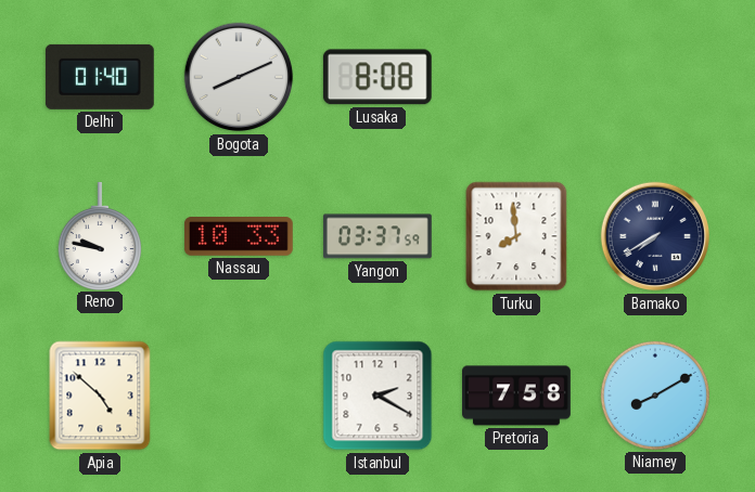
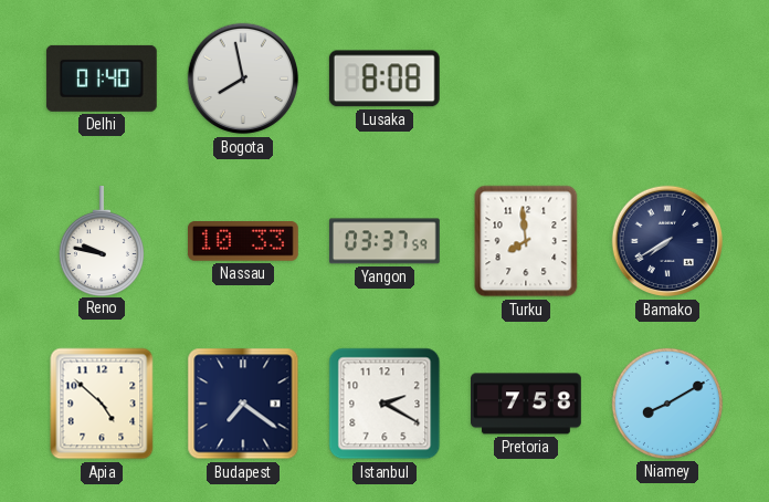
Bogota: 8:11 -> 7:58
Budapest: none -> 7:21
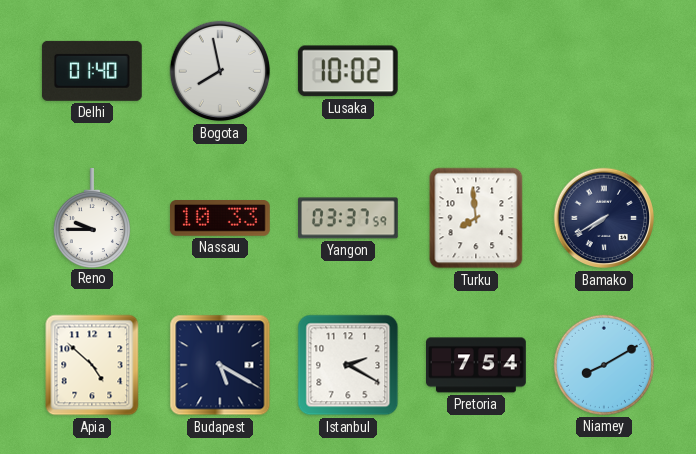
Lusaka: 8:08 -> 10:02
Reno: 9:47 -> 9:45
Budapest: 7:21 -> 5:20
Pretoria: 7:58 -> 7:54
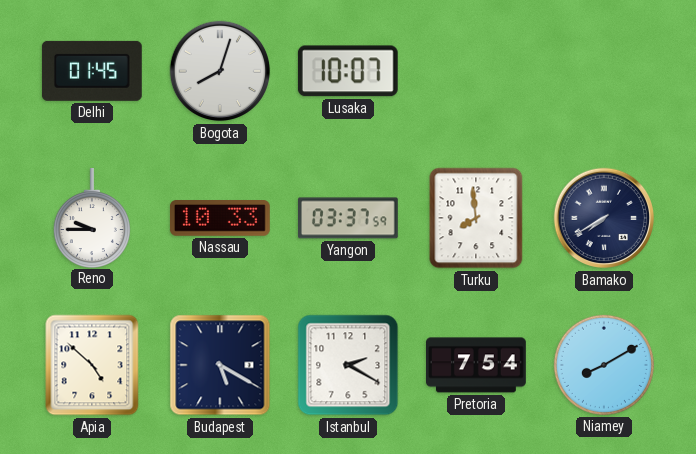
Delhi: 01:40 -> 01:45
Bogota: 7:58 -> 8:03
Lusaka: 10:02 -> 10:07
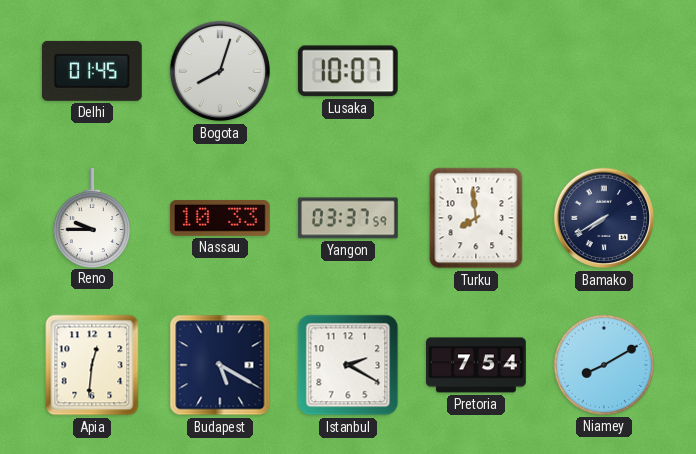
Apia: 4:52 -> 12:31
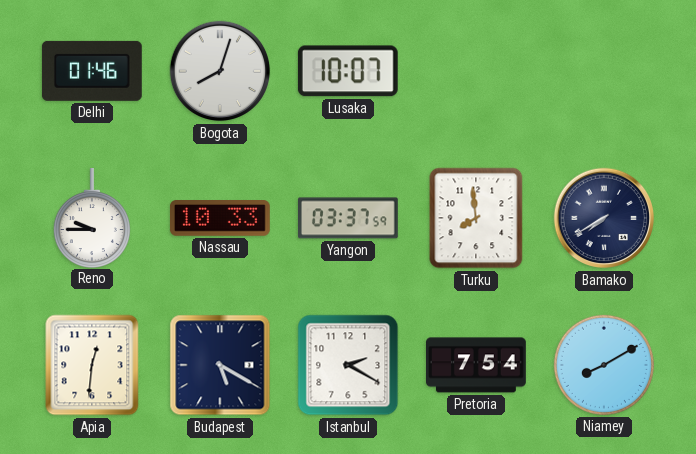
Delhi: 01:45 -> 01:46
